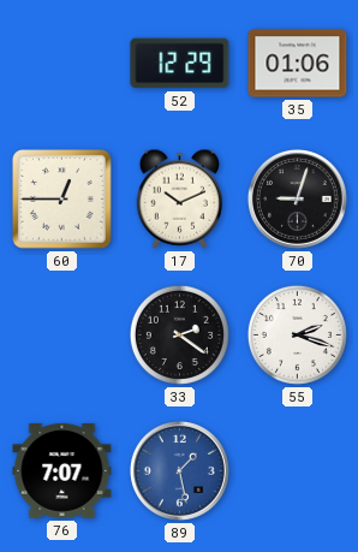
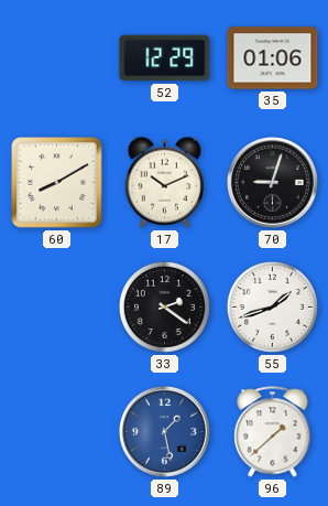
60: 12:45 -> 8:10
55: 2:18 -> 1:42
76: 7:07 -> none
96: none -> 1:38
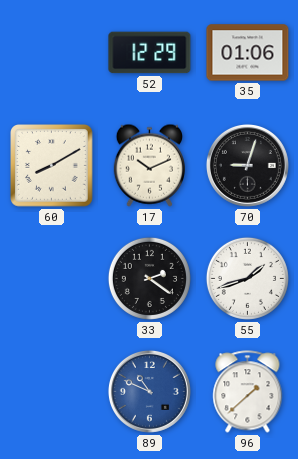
89: 1:28 -> 10:49
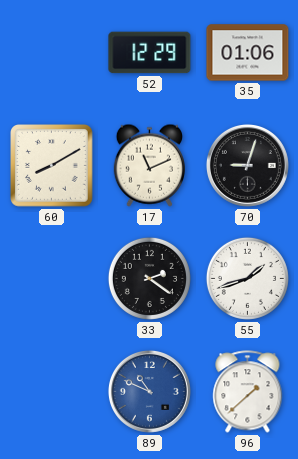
17: 10:11 -> 11:11
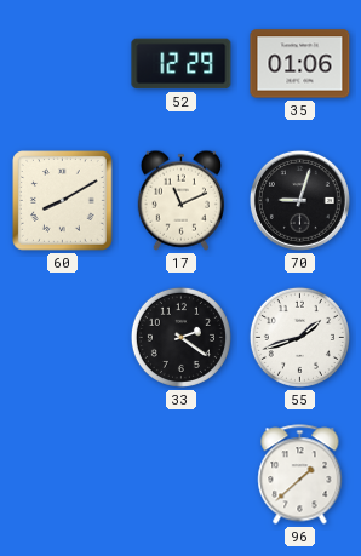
89: 10:49 -> none
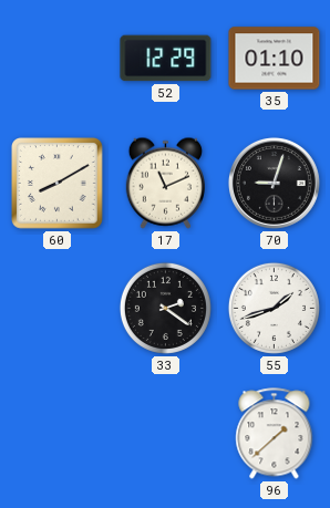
35: 01:06 -> 01:10
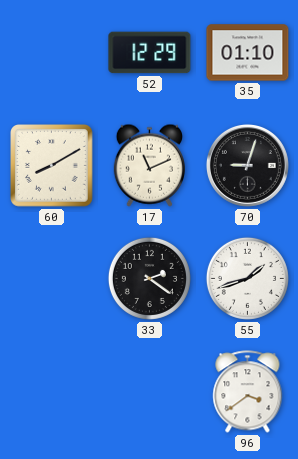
96: 1:38 -> 3:39
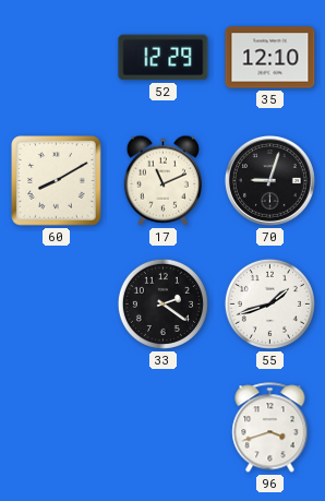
35: 01:10 -> 12:10
96: 3:39 -> 3:42
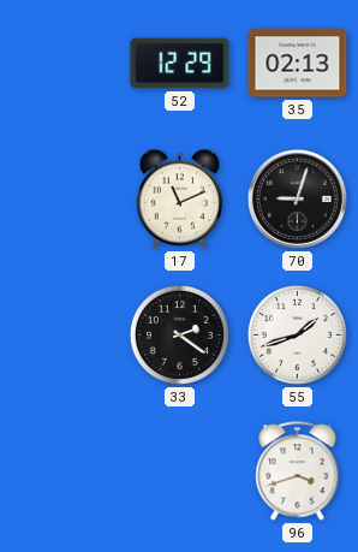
35: 12:10 -> 02:13
60: 8:10 -> none
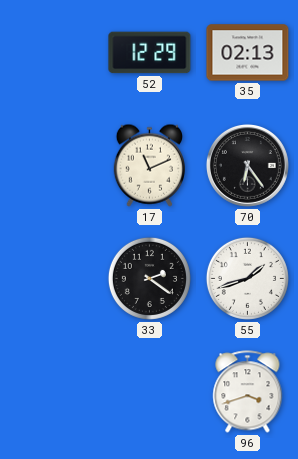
70: 9:03 -> 6:24
